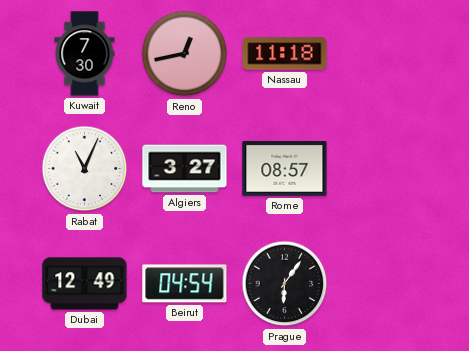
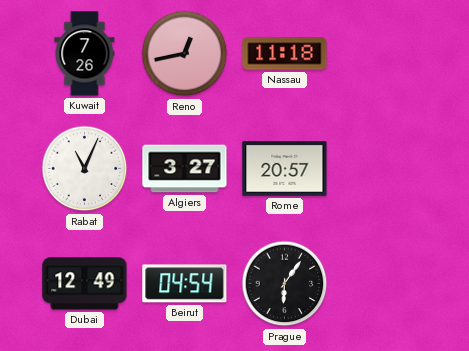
Kuwait: 7:30 -> 7:26
Rome: 08:57 -> 20:57
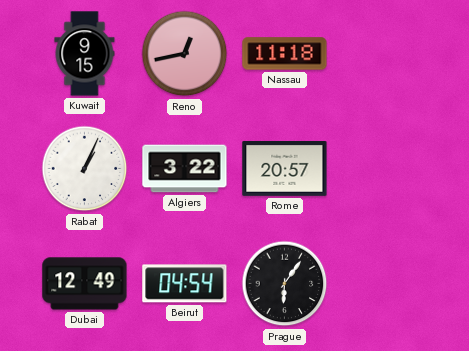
Kuwait: 7:26 -> 9:15
Rabat: 11:04 -> 1:04
Algiers: 3:27 -> 3:22
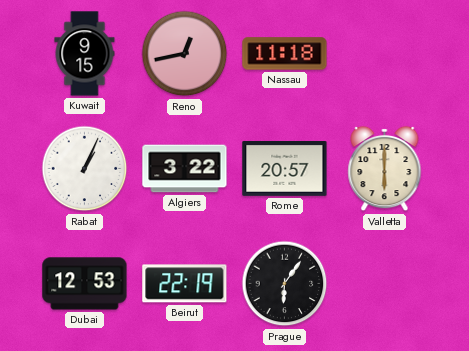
Valletta: none -> 6:00
Dubai: 12:49 -> 12:53
Beirut: 04:54 -> 22:19
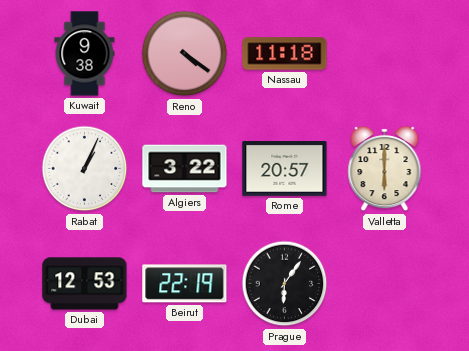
Kuwait: 9:15 -> 9:38
Reno: 12:43 -> 4:21
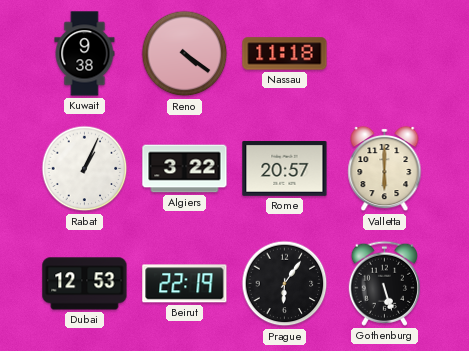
Gothenburg: none -> 5:27
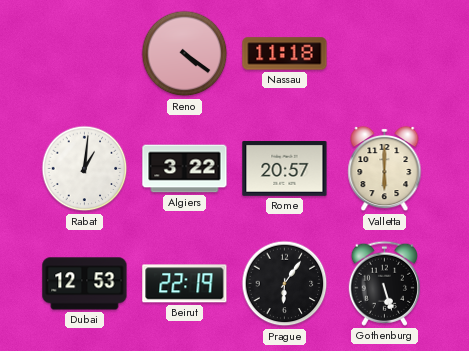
Kuwait: 9:38 -> none
Rabat: 1:04 -> 1:01
